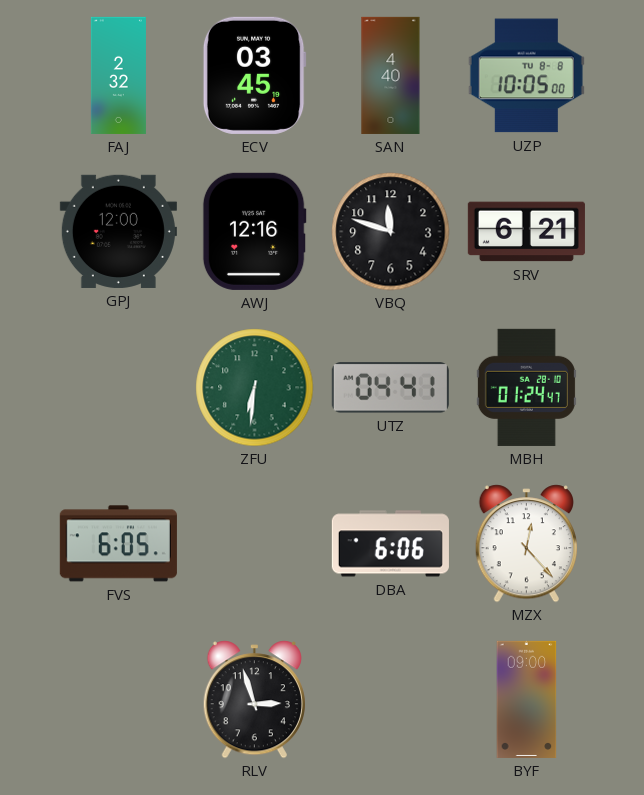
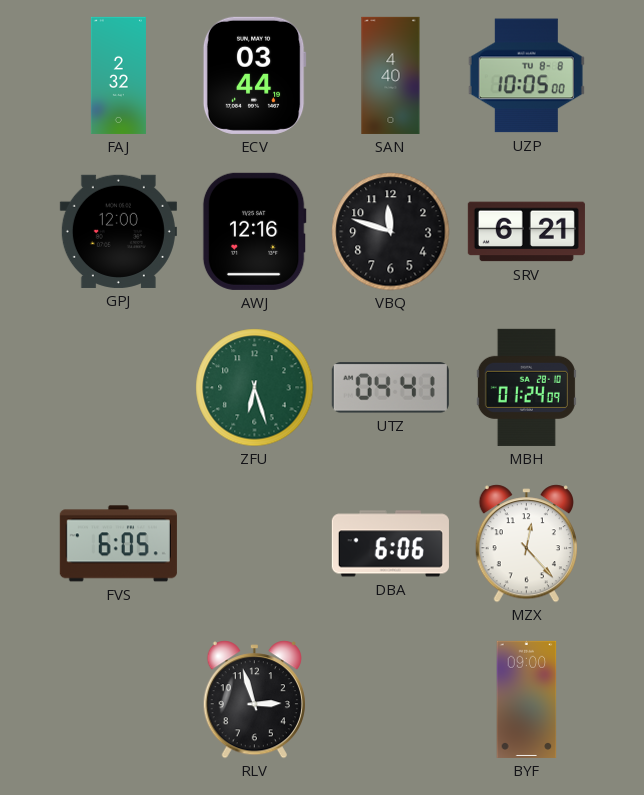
ECV: 03:45 -> 03:44
ZFU: 6:31 -> 6:27
MBH: 01:24:47 -> 01:24:09
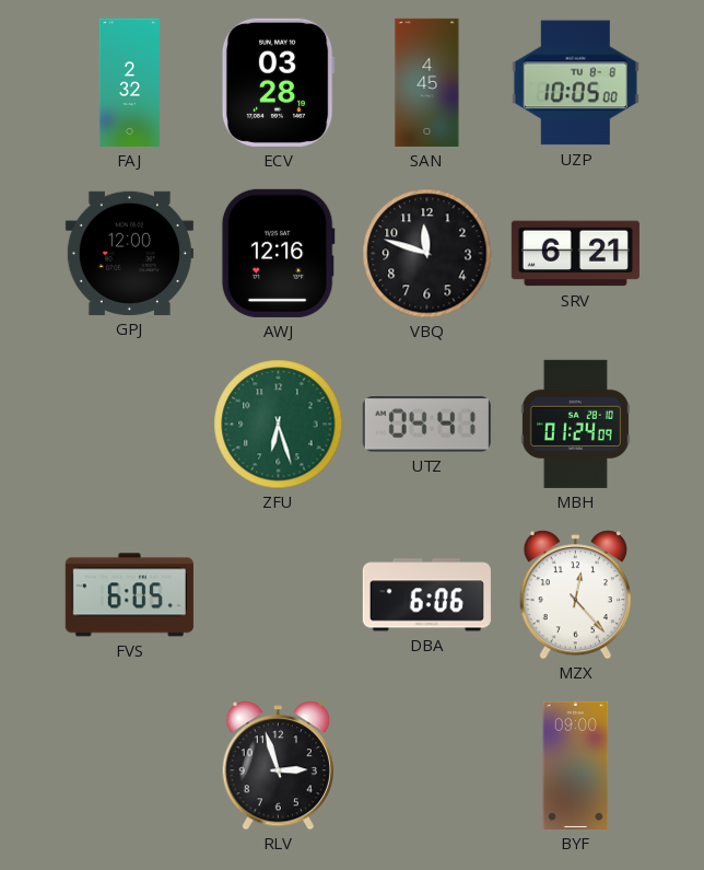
ECV: 03:44 -> 03:28
SAN: 4:40 -> 4:45
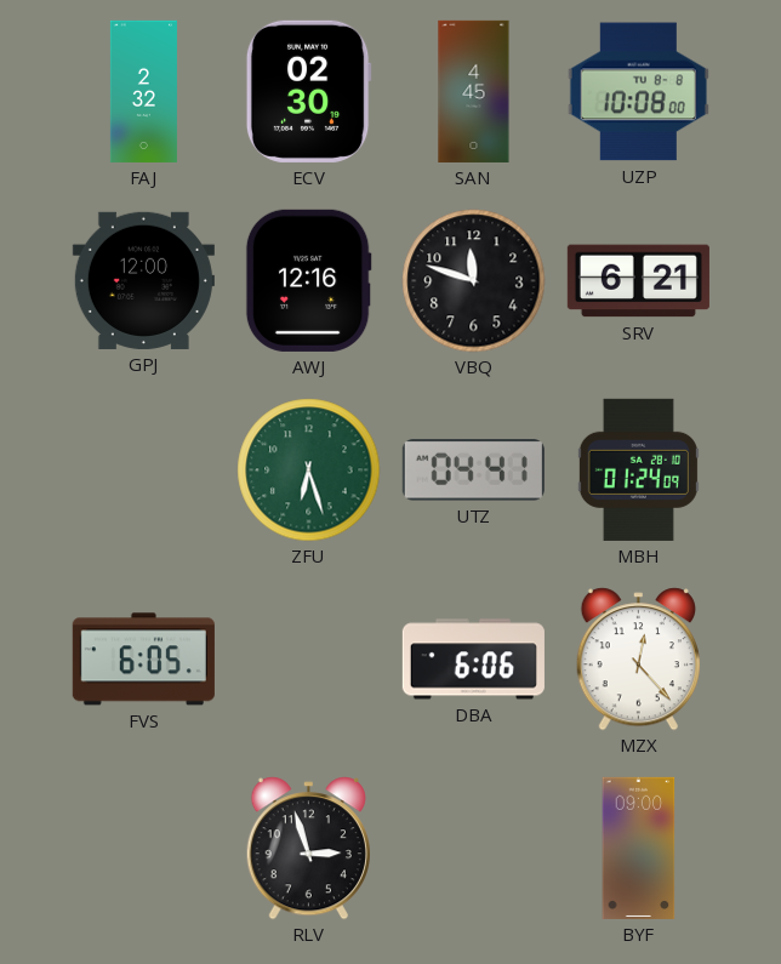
ECV: 03:28 -> 02:30
UZP: 10:05 -> 10:08
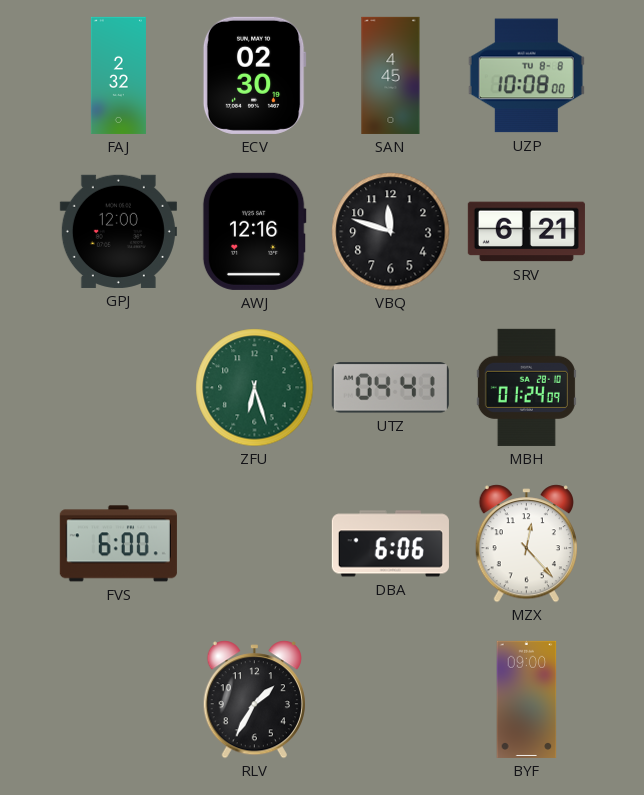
FVS: 6:05 -> 6:00
RLV: 2:57 -> 1:35
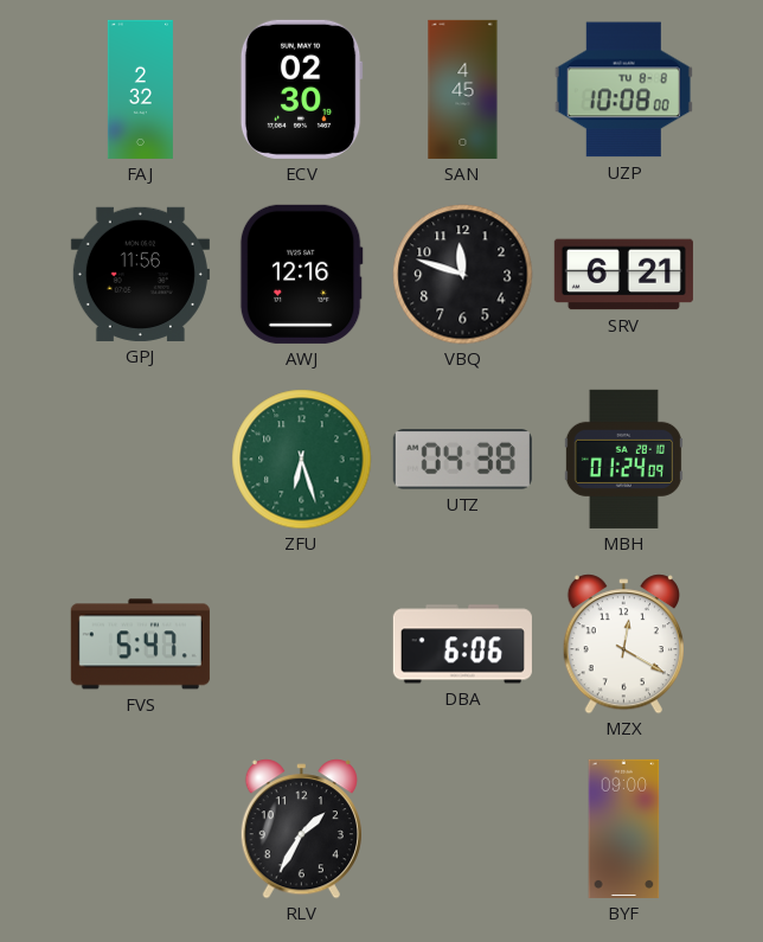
GPJ: 12:00 -> 11:56
UTZ: 04:41 -> 04:38
FVS: 6:00 -> 5:47
MZX: 12:23 -> 12:20
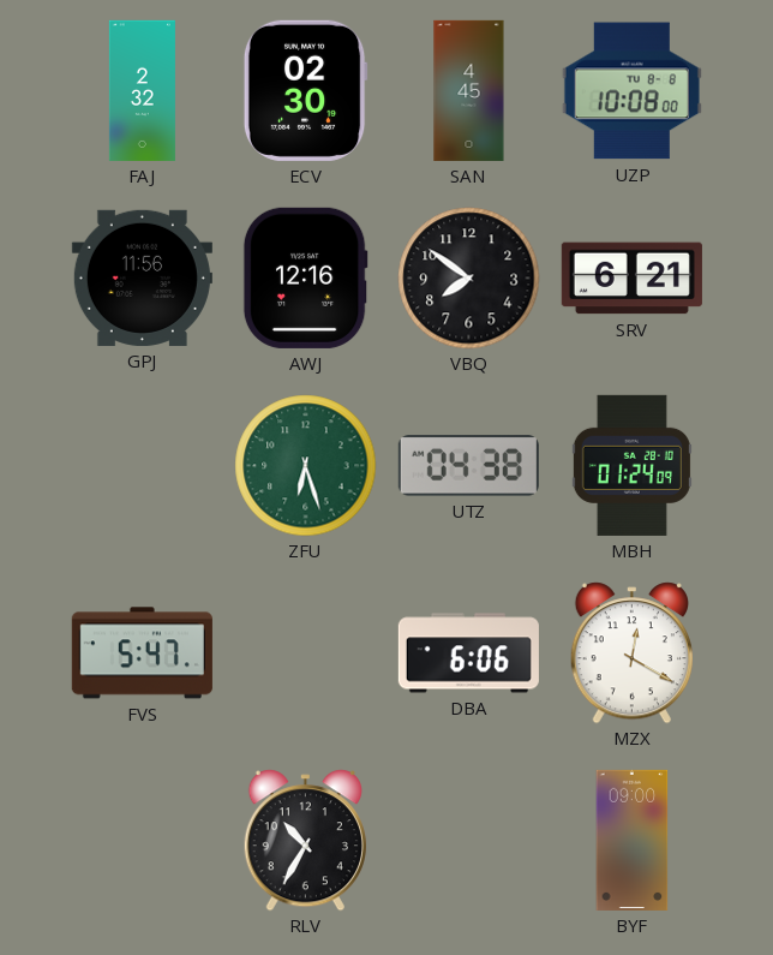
VBQ: 11:48 -> 7:51
RLV: 1:35 -> 10:35
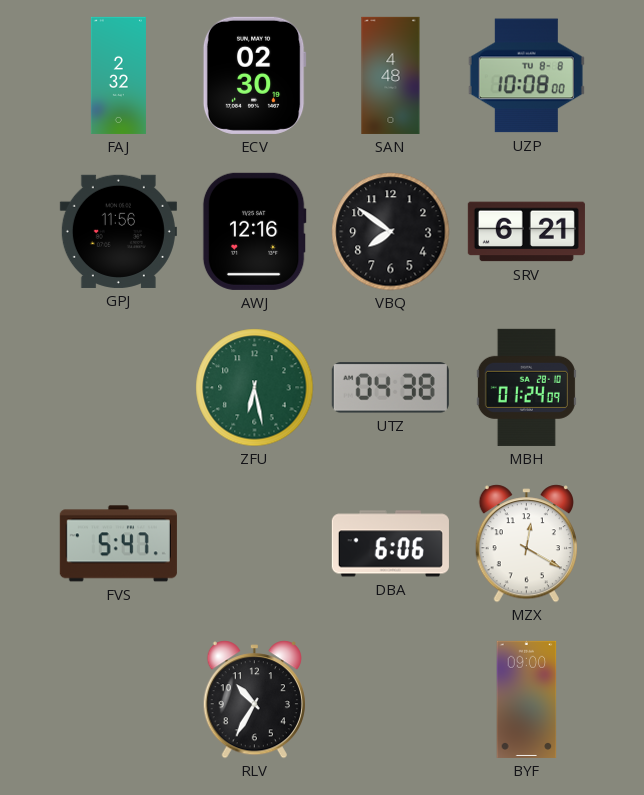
SAN: 4:45 -> 4:48
ZFU: 6:27 -> 6:28
